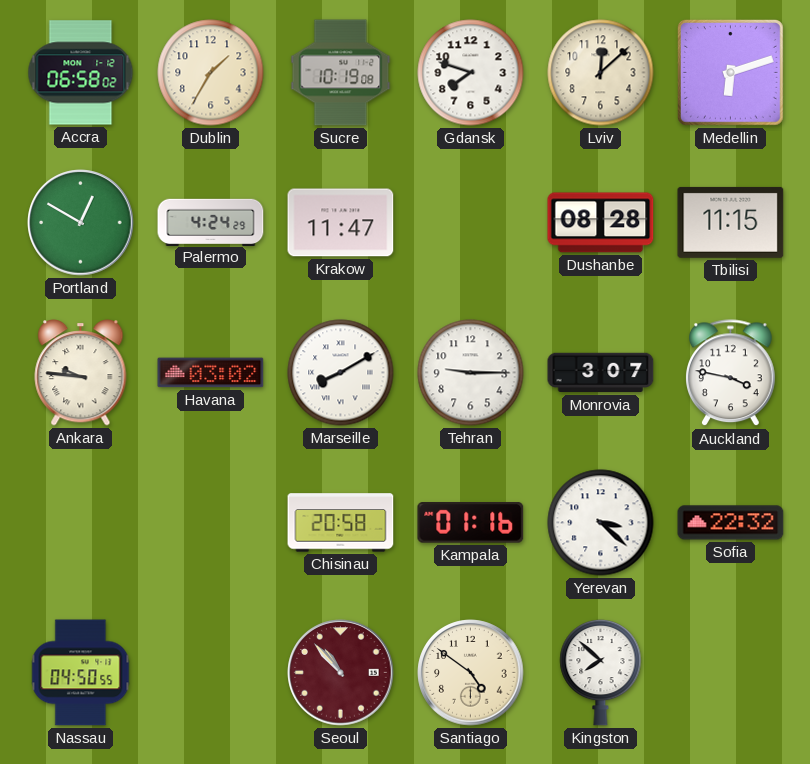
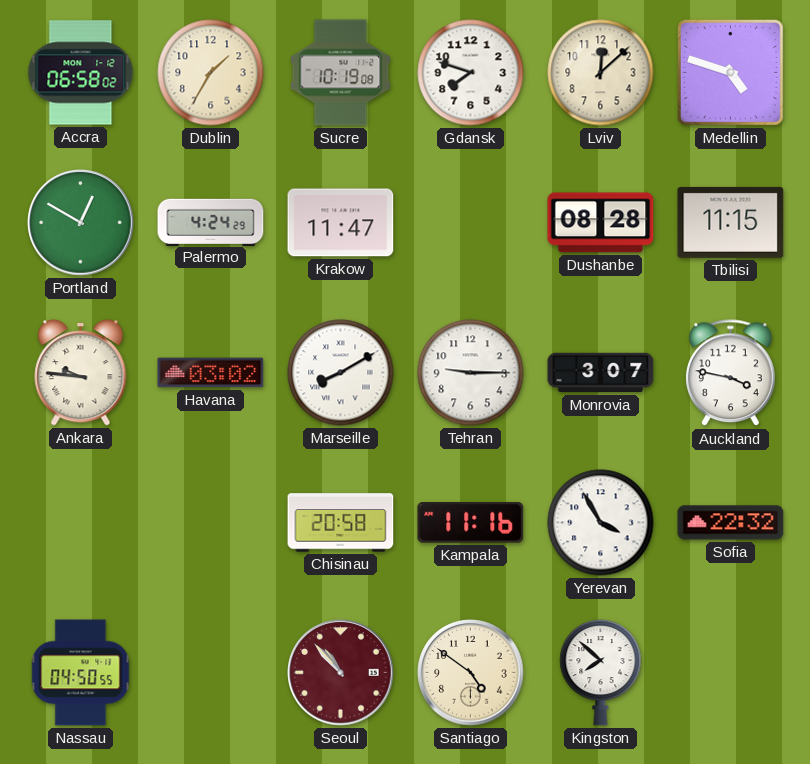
Medellin: 6:12 -> 4:48
Kampala: 01:16 -> 11:16
Yerevan: 3:22 -> 3:55
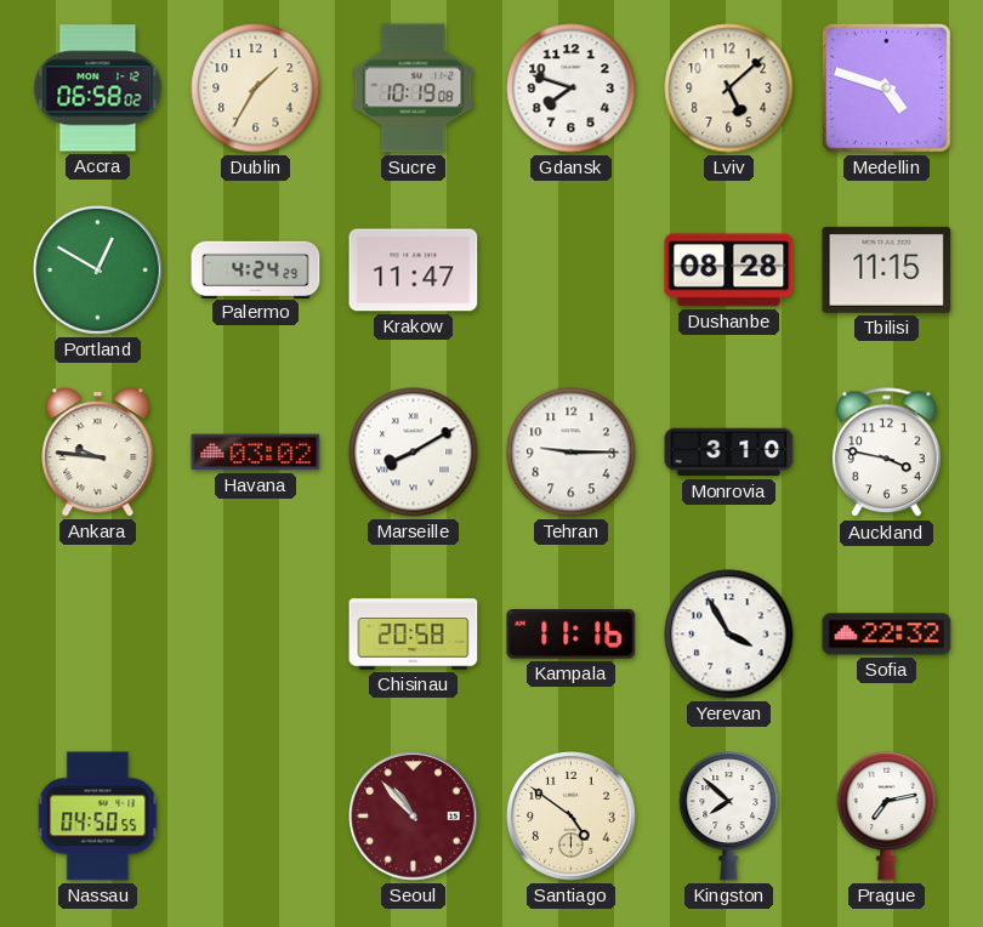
Lviv: 12:08 -> 5:08
Monrovia: 3:07 -> 3:10
Prague: none -> 7:13
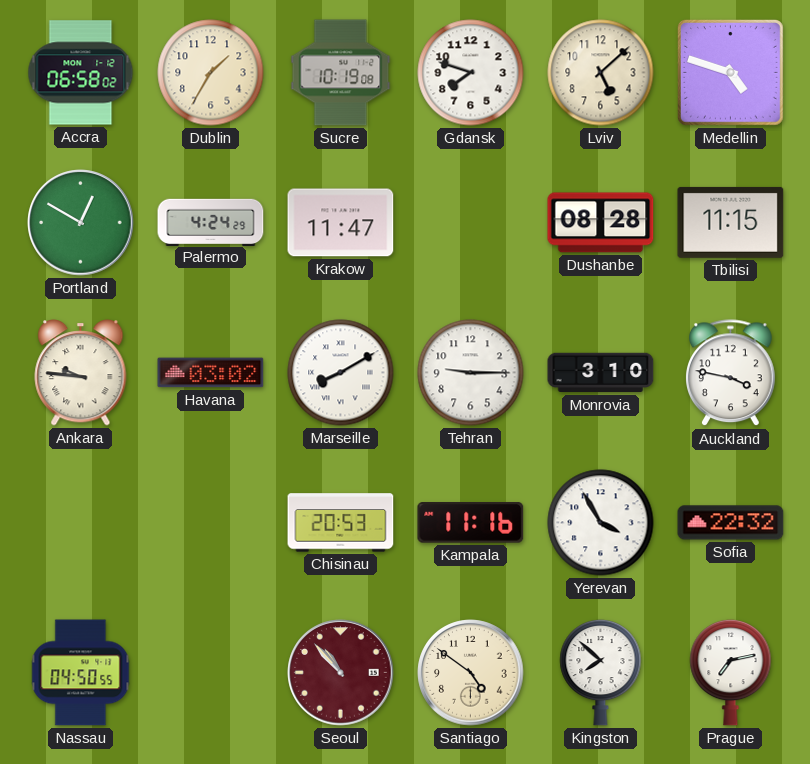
Chisinau: 20:58 -> 20:53
